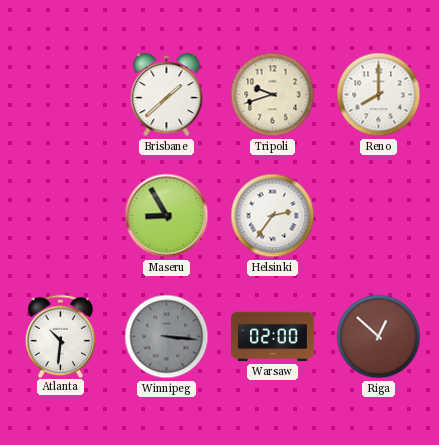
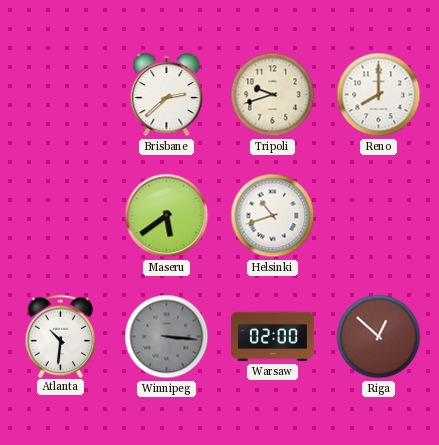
Brisbane: 1:38 -> 2:38
Maseru: 8:55 -> 5:39
Helsinki: 2:36 -> 10:42
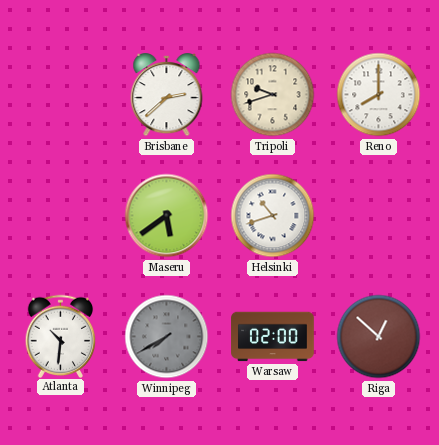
Winnipeg: 3:16 -> 7:40
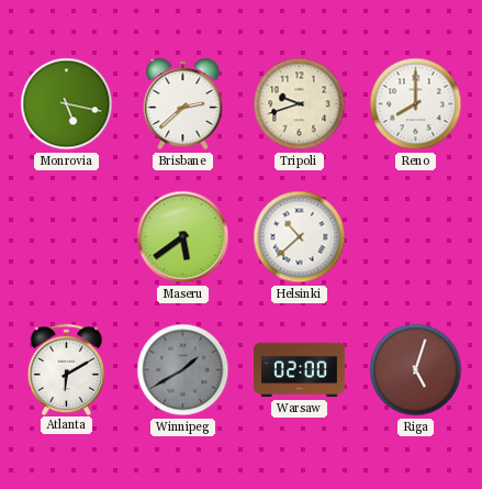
Monrovia: none -> 5:17
Helsinki: 10:42 -> 10:38
Atlanta: 10:31 -> 6:10
Winnipeg: 7:40 -> 1:40
Riga: 12:52 -> 5:03
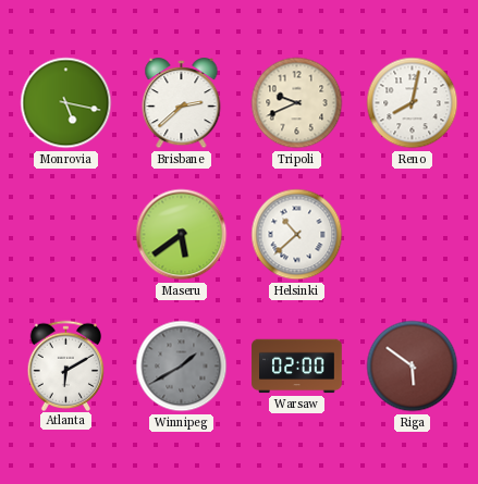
Tripoli: 9:42 -> 9:41
Reno: 8:00 -> 8:02
Riga: 5:03 -> 5:51
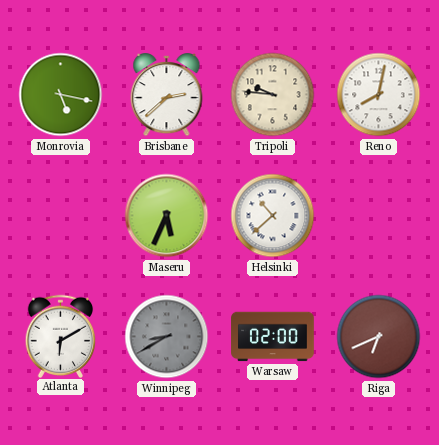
Tripoli: 9:41 -> 9:46
Maseru: 5:39 -> 5:34
Winnipeg: 1:40 -> 8:40
Riga: 5:51 -> 6:41
